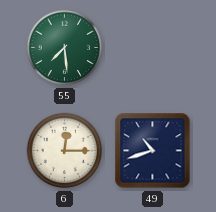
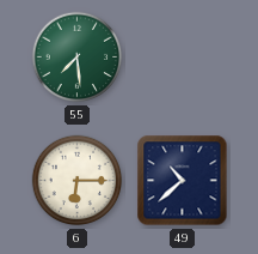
6: 12:15 -> 6:15
49: 10:42 -> 10:38
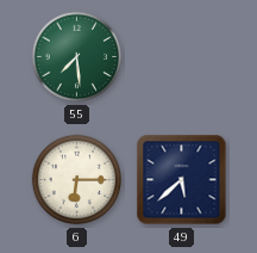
49: 10:38 -> 5:38
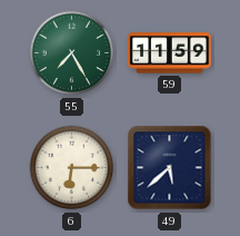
55: 7:29 -> 7:25
59: none -> 11:59
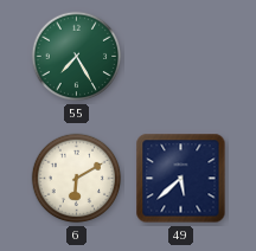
59: 11:59 -> none
6: 6:15 -> 6:10
